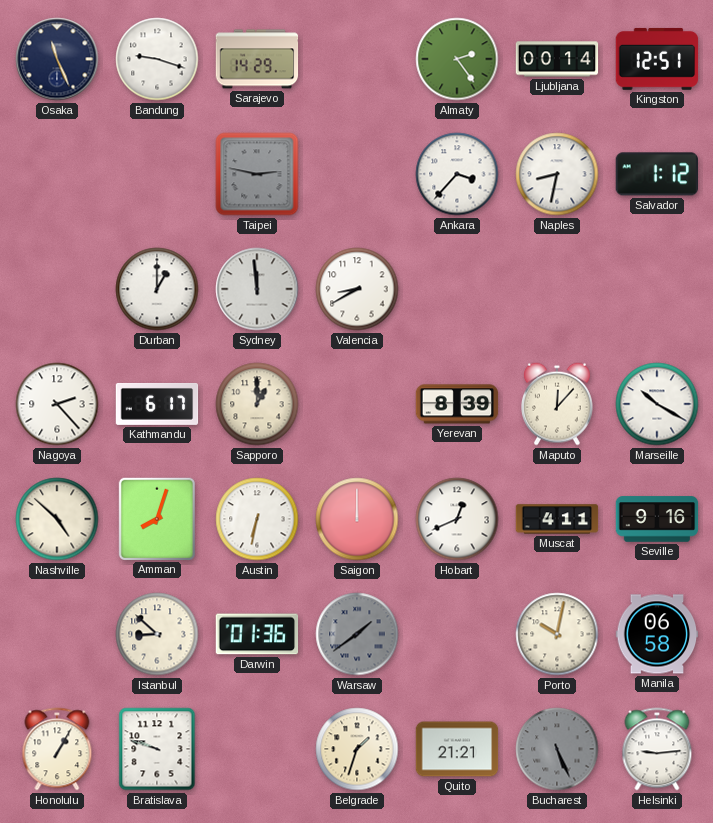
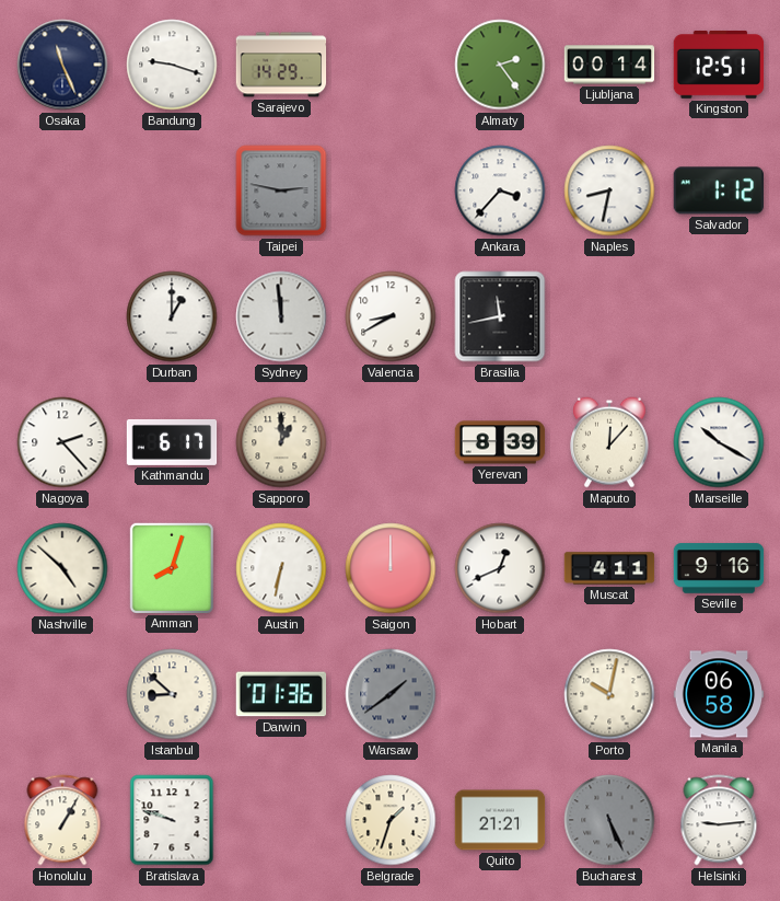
Brasilia: none -> 11:43
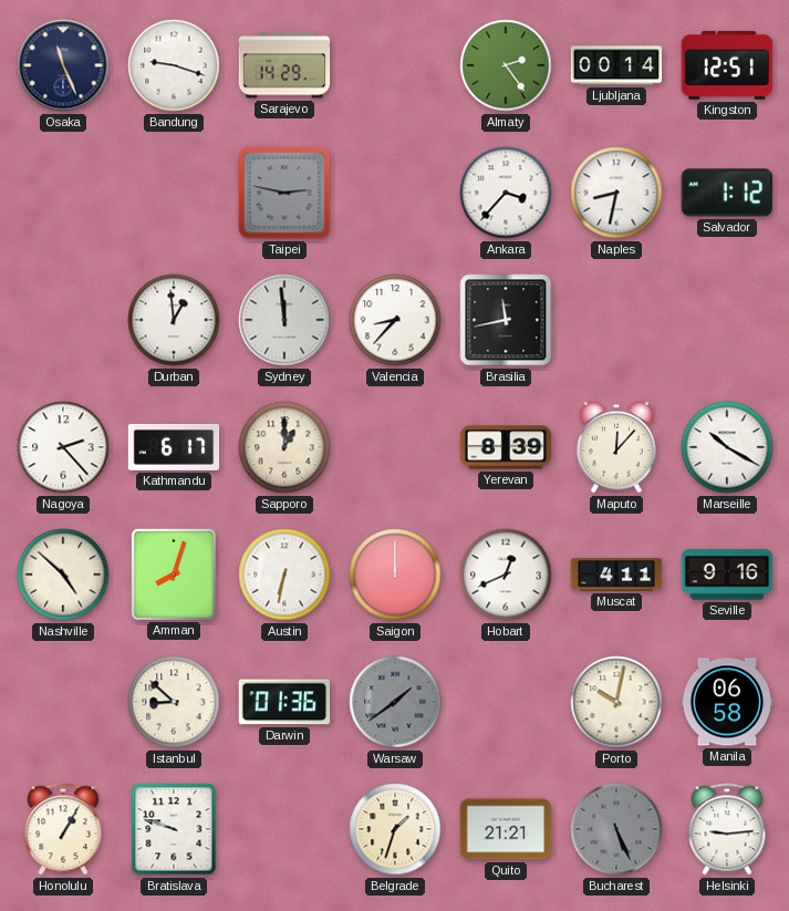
Durban: 1:00 -> 12:59
Valencia: 8:40 -> 8:37
